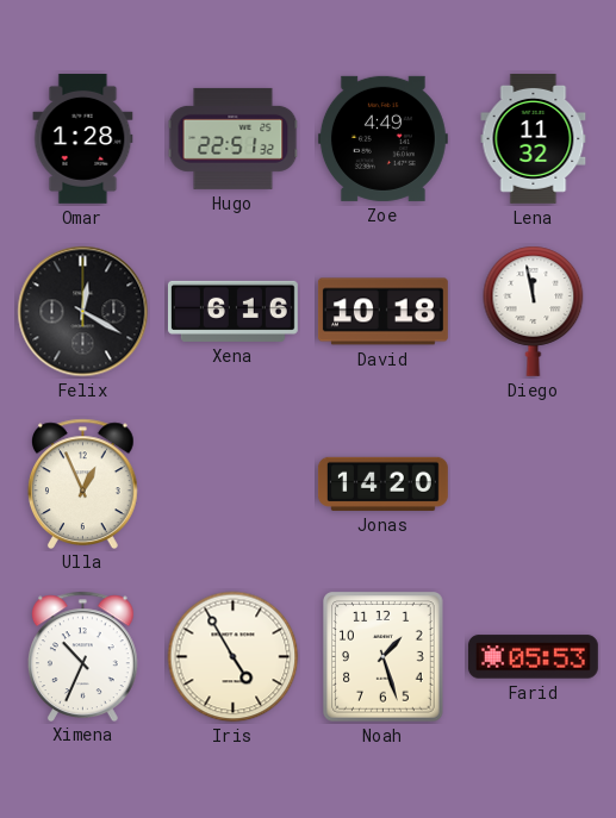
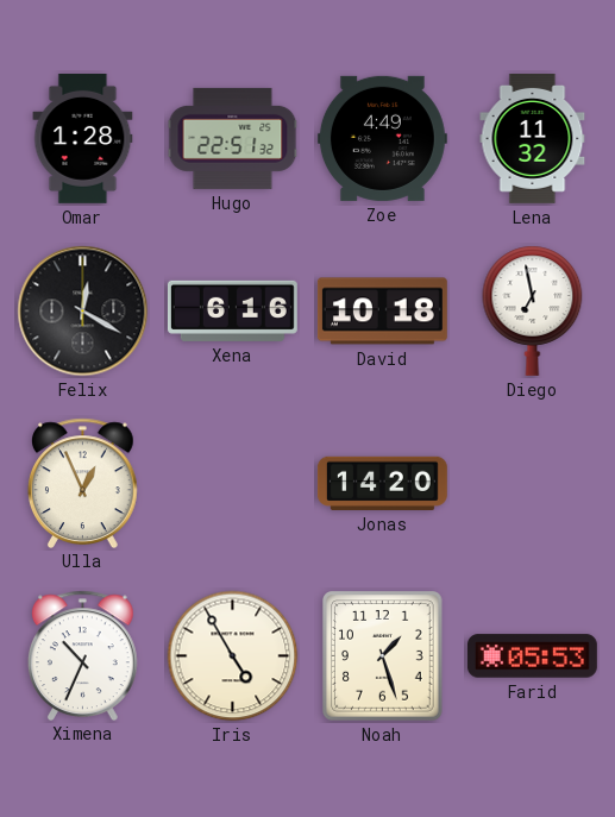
Diego: 11:58 -> 6:58
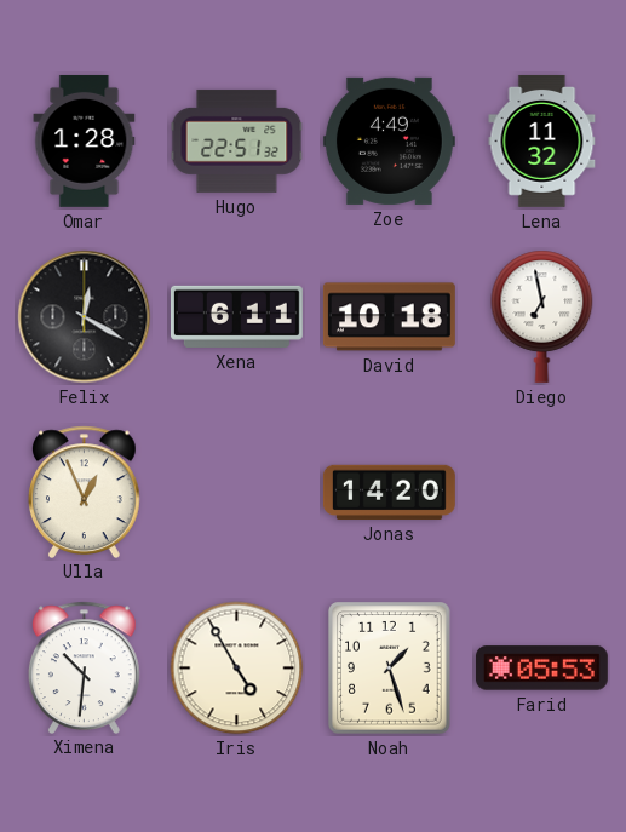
Xena: 6:16 -> 6:11
Ximena: 10:34 -> 10:31
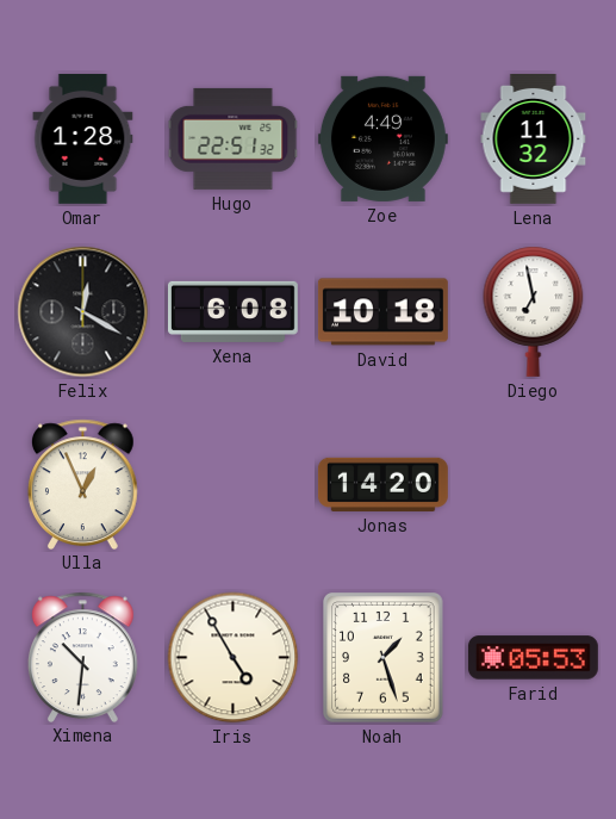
Xena: 6:11 -> 6:08
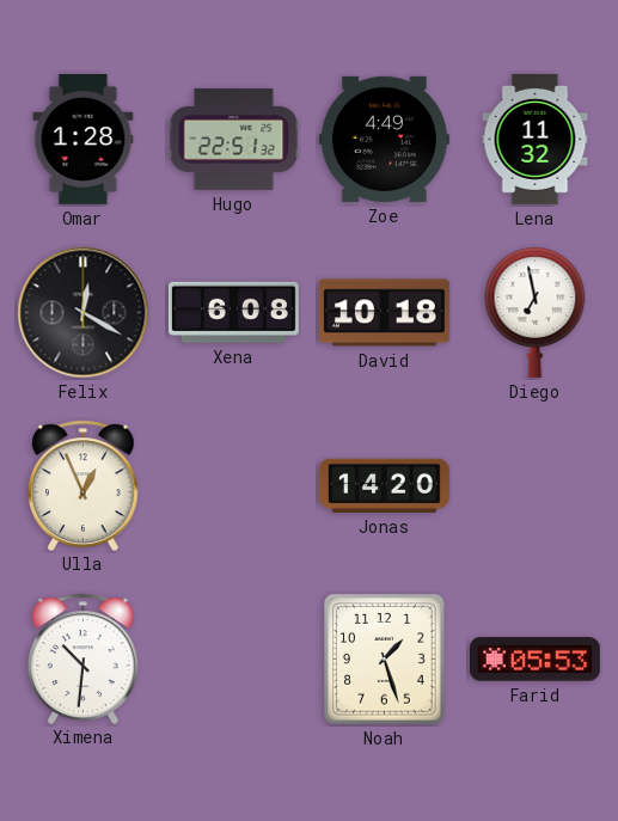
Iris: 4:55 -> none
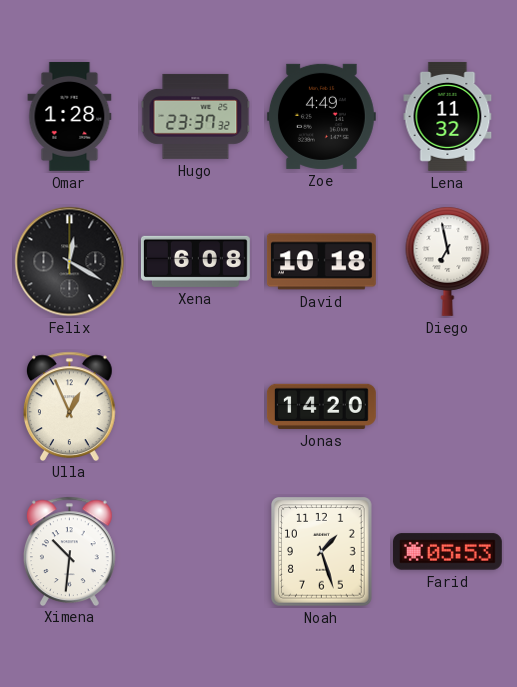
Hugo: 22:51 -> 23:37
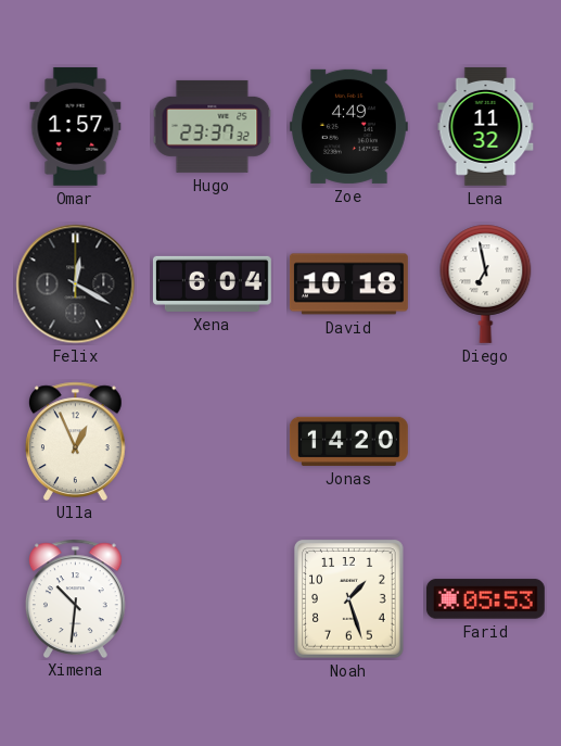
Omar: 1:28 -> 1:57
Xena: 6:08 -> 6:04
